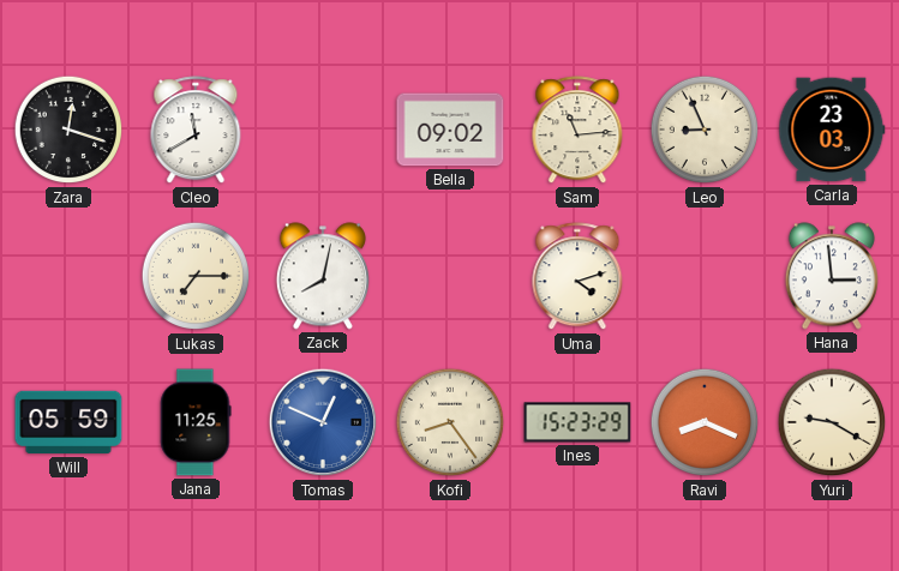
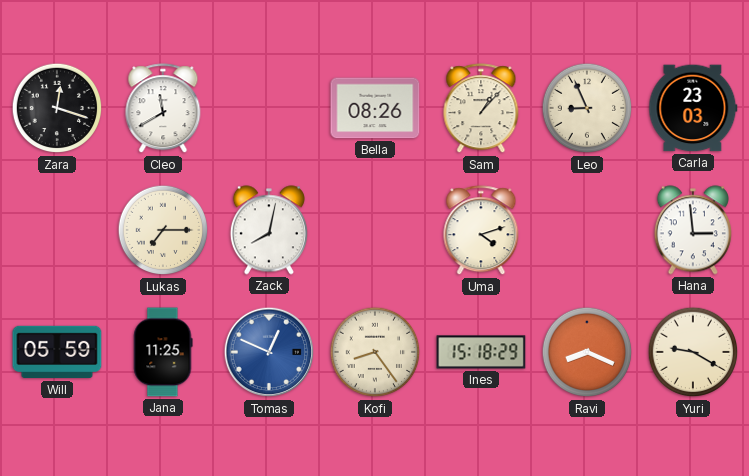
Bella: 09:02 -> 08:26
Sam: 11:14 -> 1:07
Ines: 15:23 -> 15:18
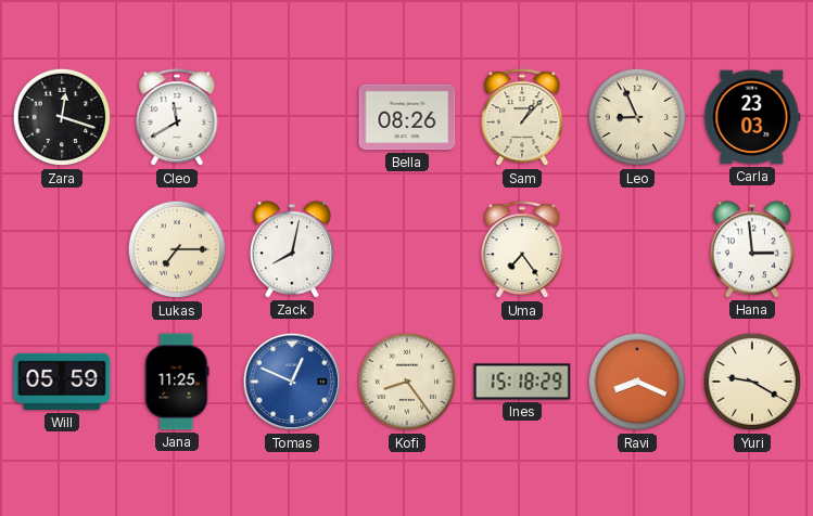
Uma: 4:12 -> 7:24
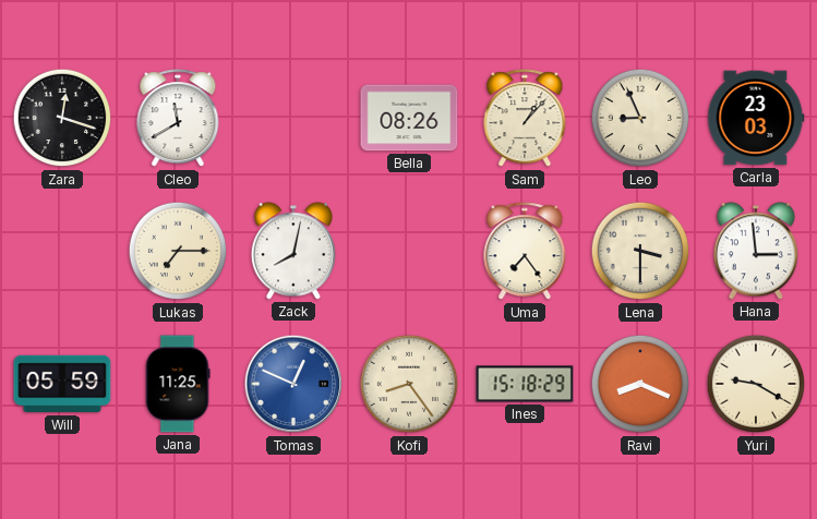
Lena: none -> 3:30
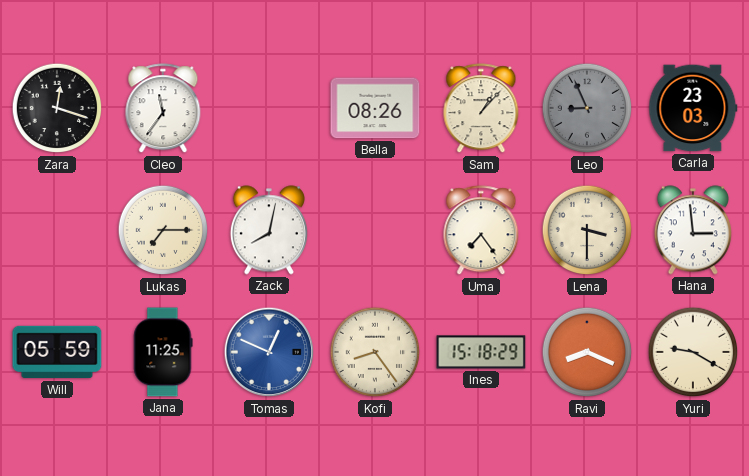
Cleo: 11:40 -> 11:36
Leo dial: cream -> grey
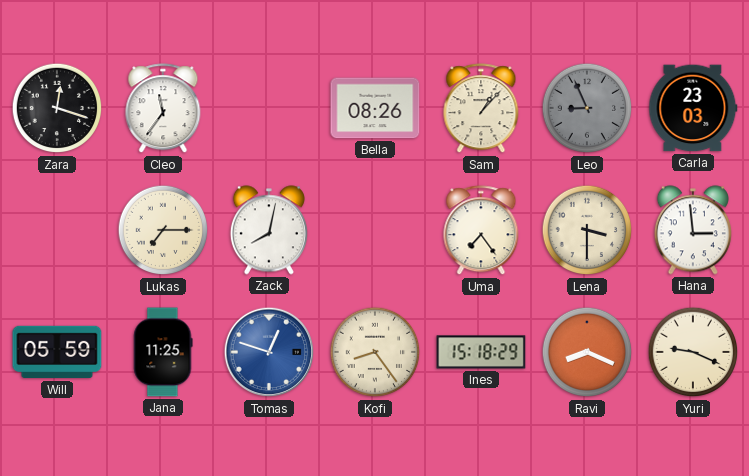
Tomas: 12:49 -> 12:48
Yuri: 9:20 -> 9:19
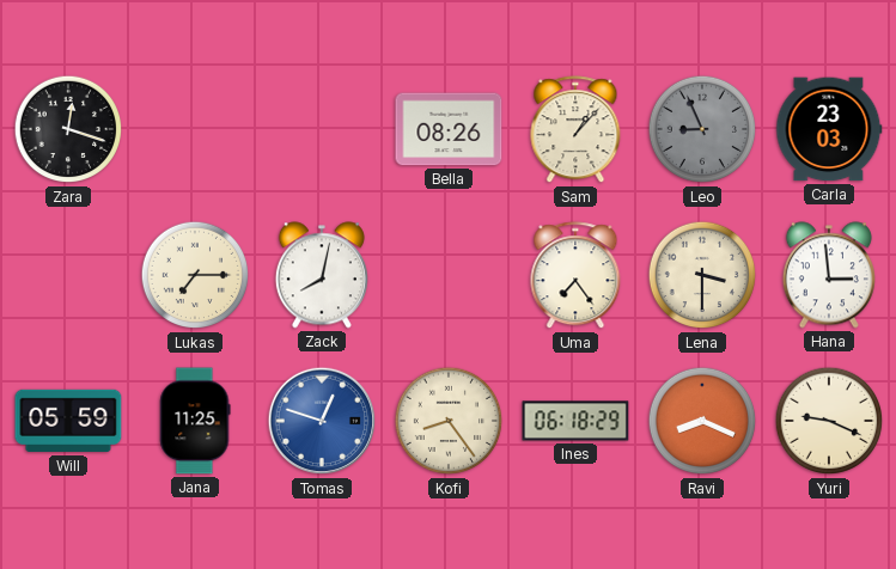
Cleo: 11:36 -> none
Ines: 15:18 -> 06:18
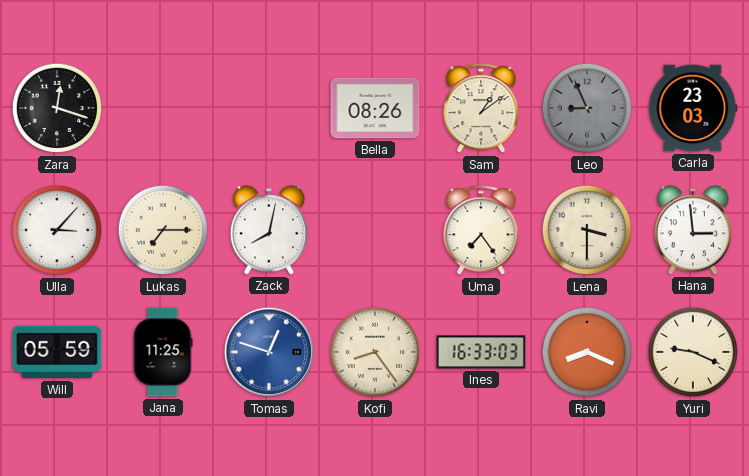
Sam: 1:07 -> 1:09
Ulla: none -> 3:07
Ines: 06:18 -> 16:33
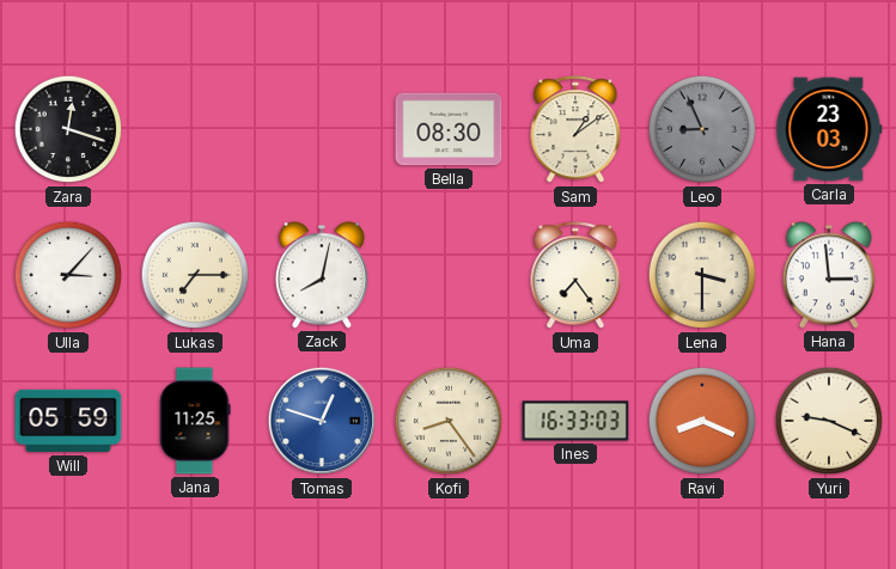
Bella: 08:26 -> 08:30
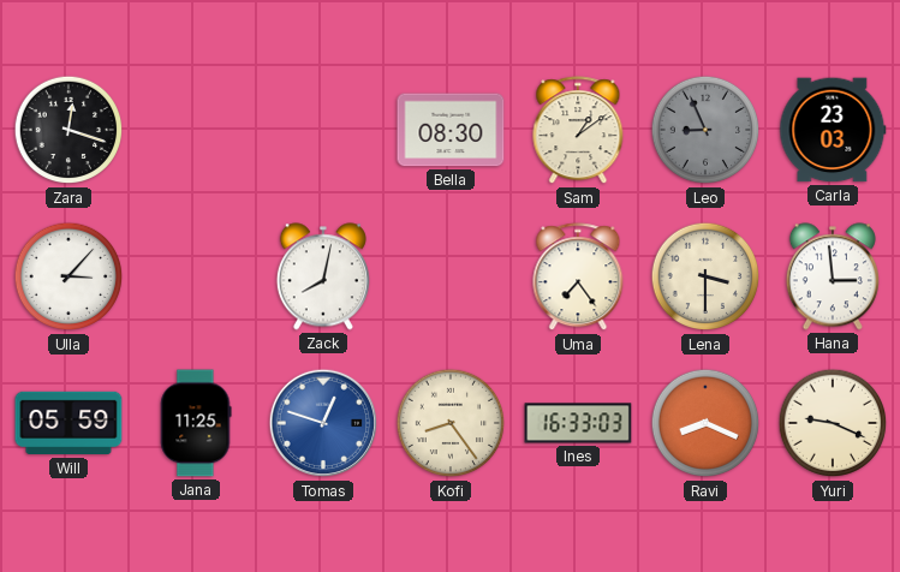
Lukas: 7:15 -> none
